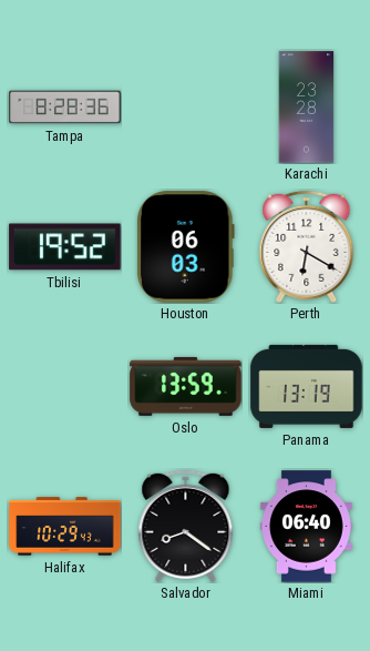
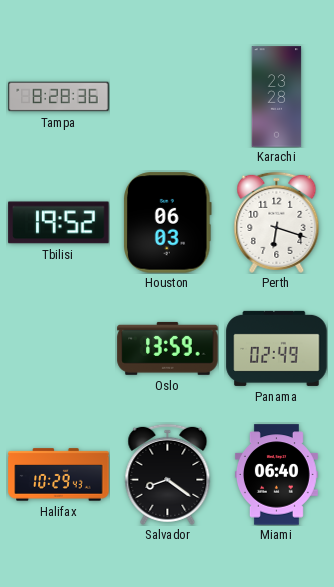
Perth: 6:20 -> 6:18
Panama: 13:19 -> 02:49
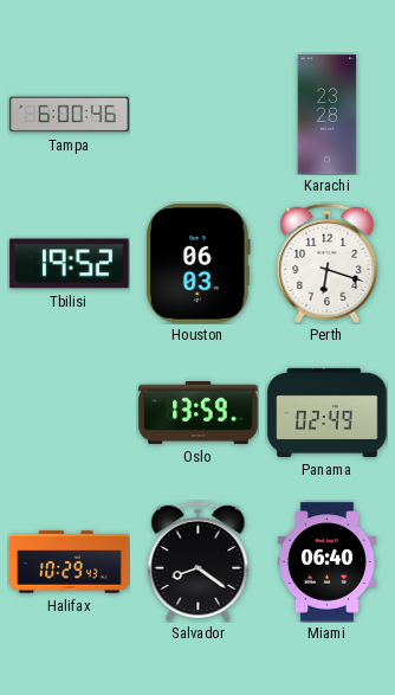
Tampa: 8:28 -> 6:00
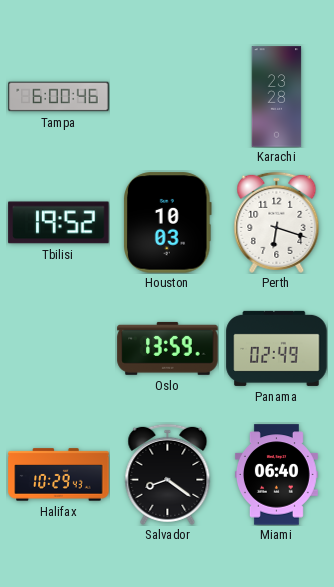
Houston: 06:03 -> 10:03
